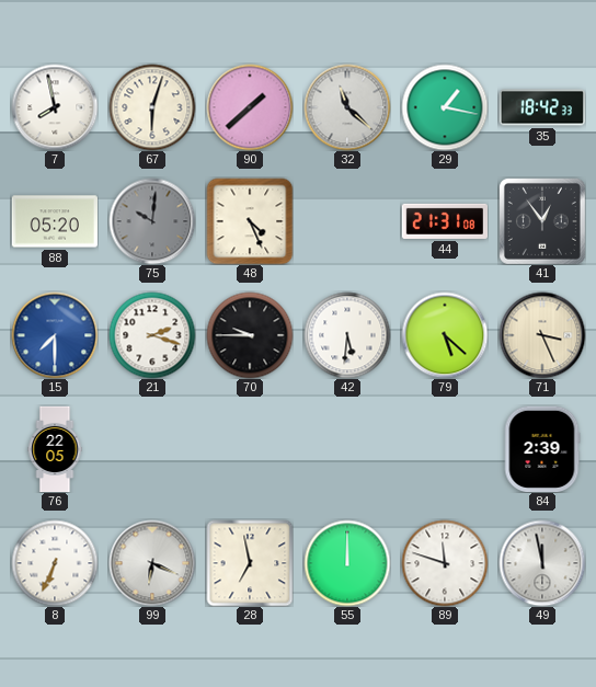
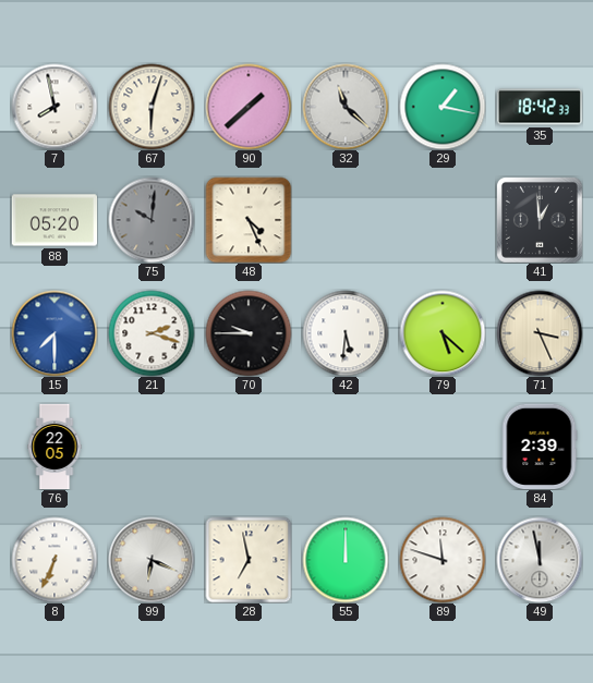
44: 21:31 -> none
41: 12:54 -> 12:59
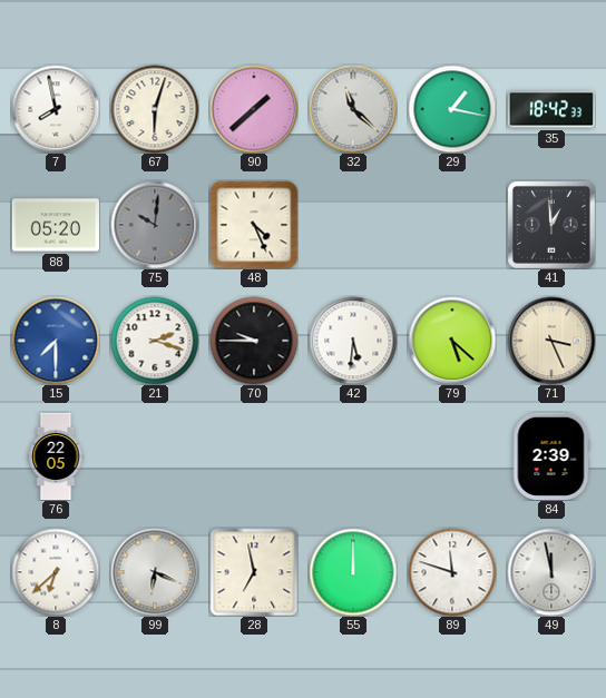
8: 6:34 -> 6:38
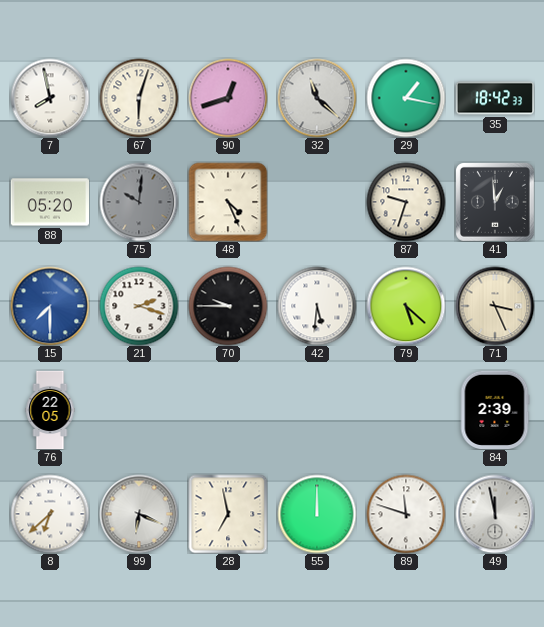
90: 1:38 -> 12:42
87: none -> 9:33
